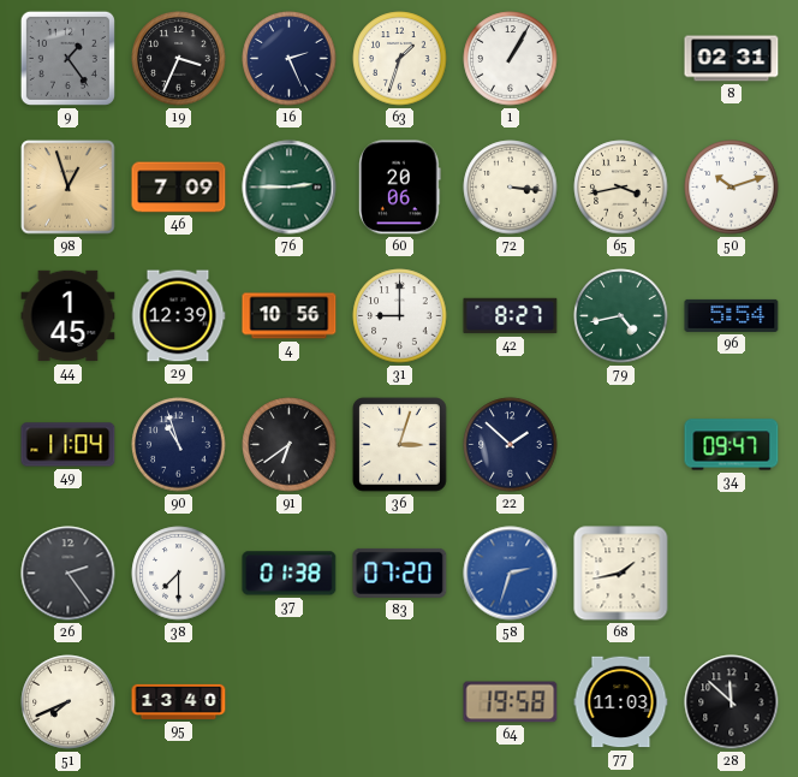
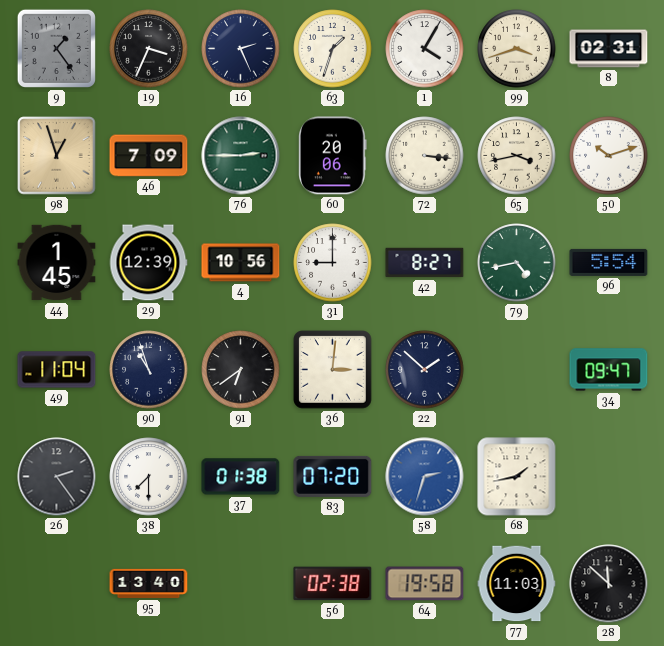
1: 1:05 -> 4:05
99: none -> 3:42
36: 3:03 -> 3:01
51: 7:41 -> none
56: none -> 02:38
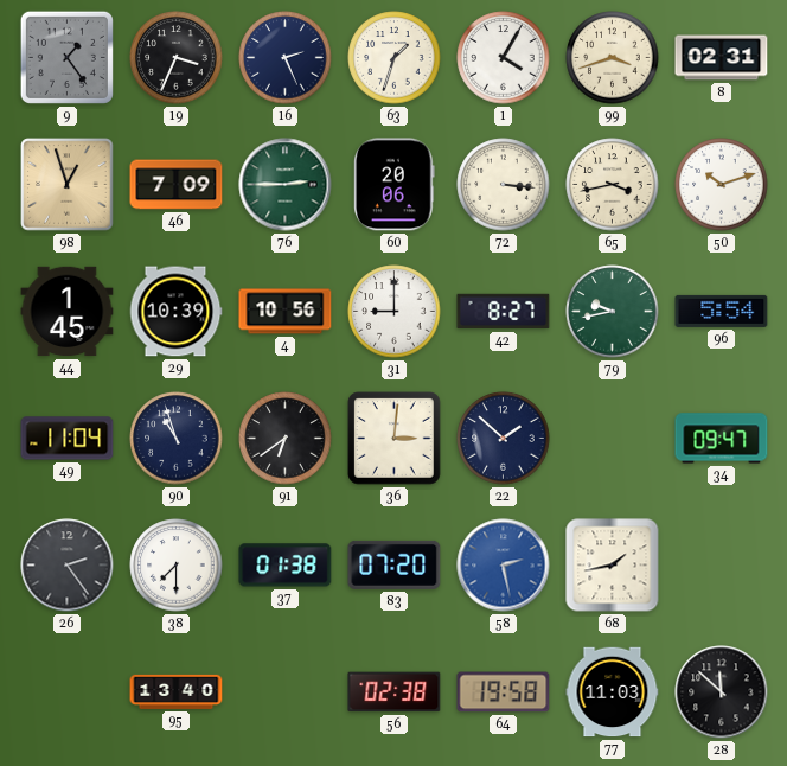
29: 12:39 -> 10:39
79: 4:43 -> 9:43
58: 2:33 -> 2:28
